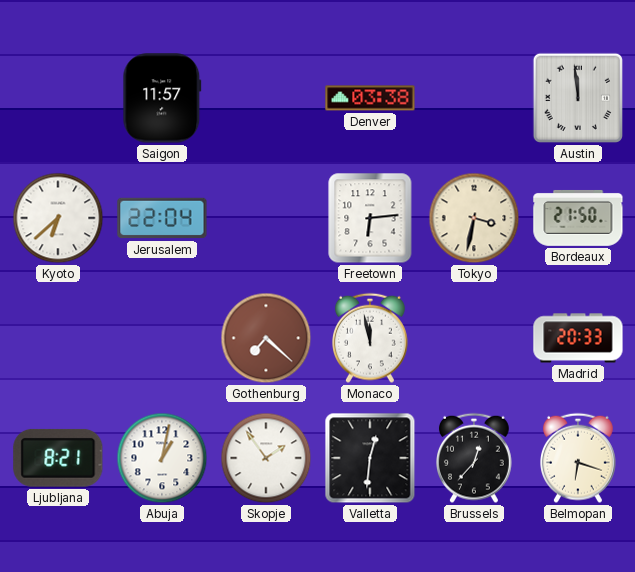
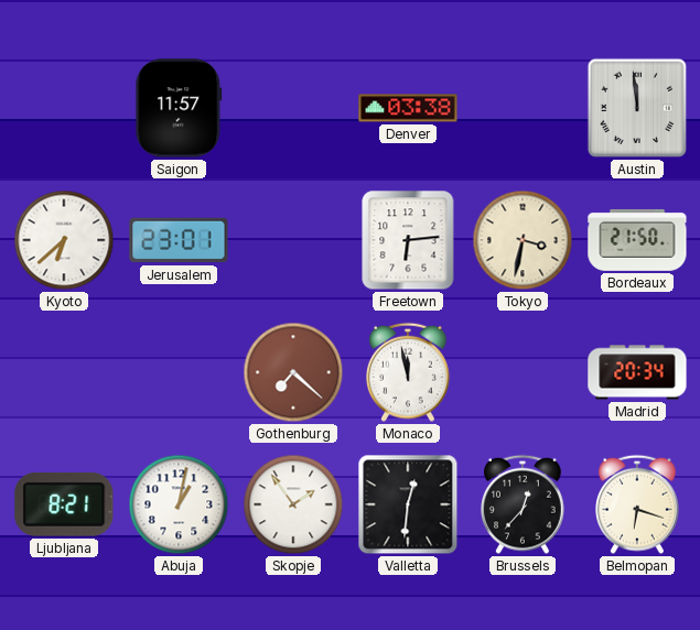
Jerusalem: 22:04 -> 23:01
Madrid: 20:33 -> 20:34
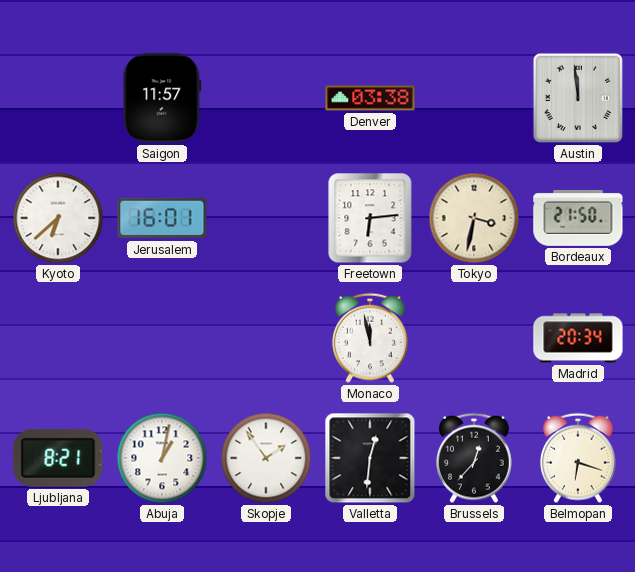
Jerusalem: 23:01 -> 16:01
Gothenburg: 7:22 -> none
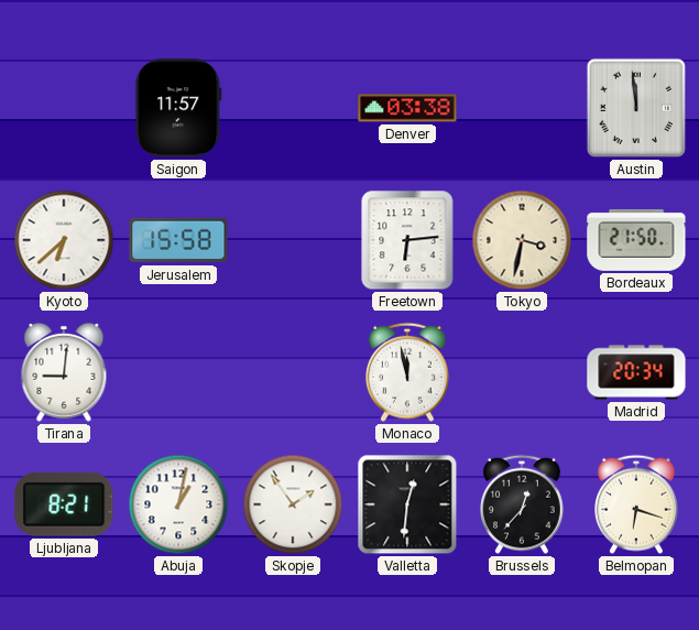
Jerusalem: 16:01 -> 15:58
Tirana: none -> 9:01
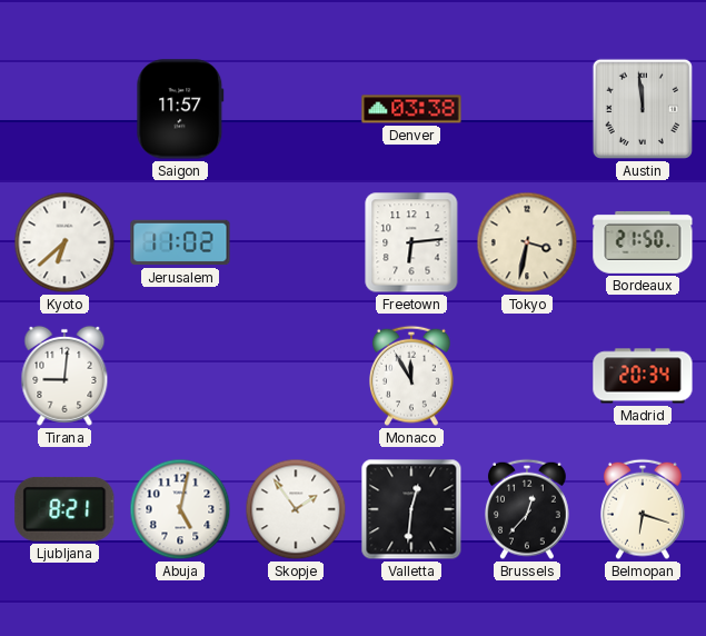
Jerusalem: 15:58 -> 11:02
Monaco: 11:58 -> 11:55
Abuja: 1:02 -> 5:02
